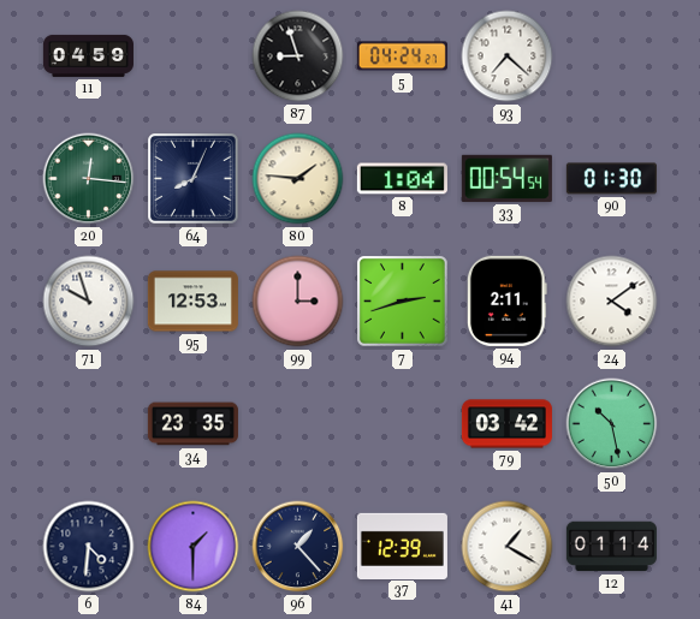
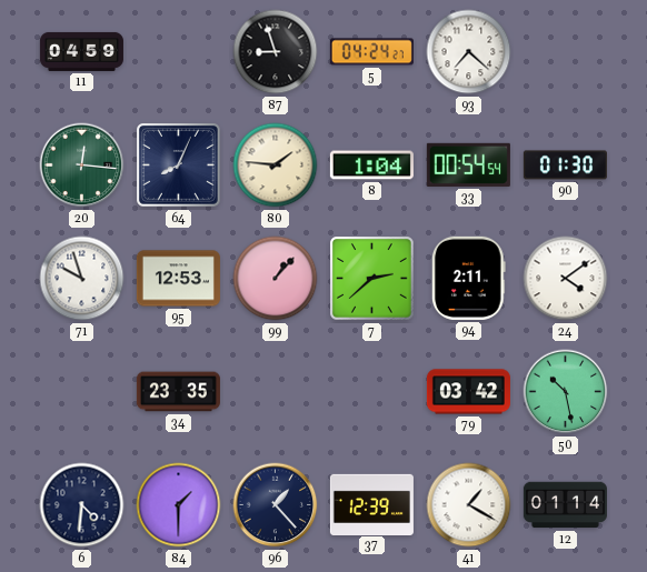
99: 3:00 -> 1:07
7: 2:42 -> 2:38
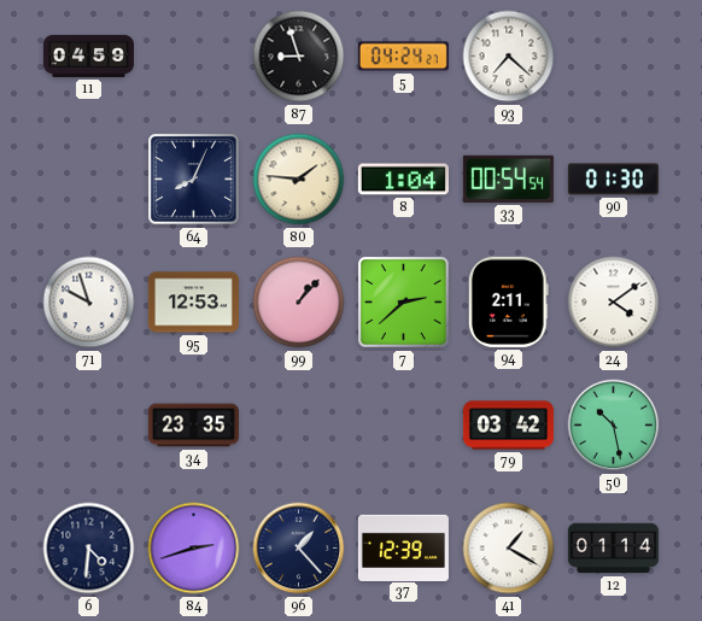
20: 12:16 -> none
84: 1:30 -> 2:42
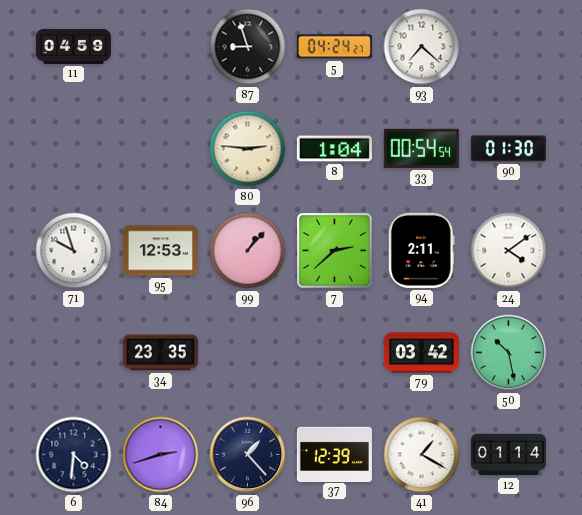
64: 8:04 -> none
80: 1:46 -> 2:46
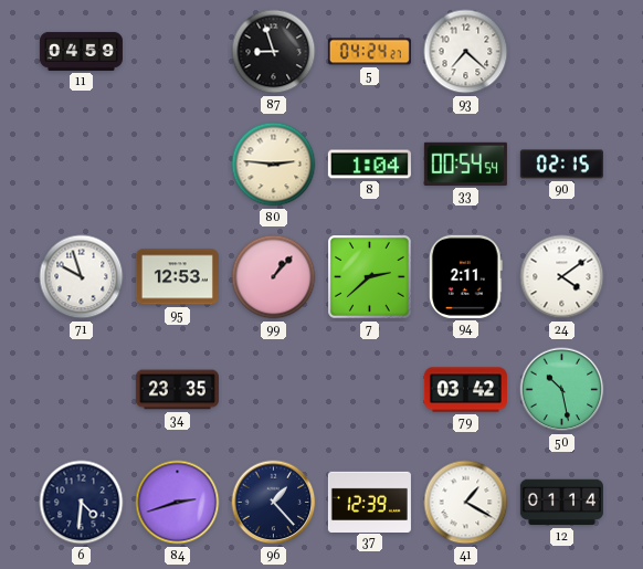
90: 01:30 -> 02:15
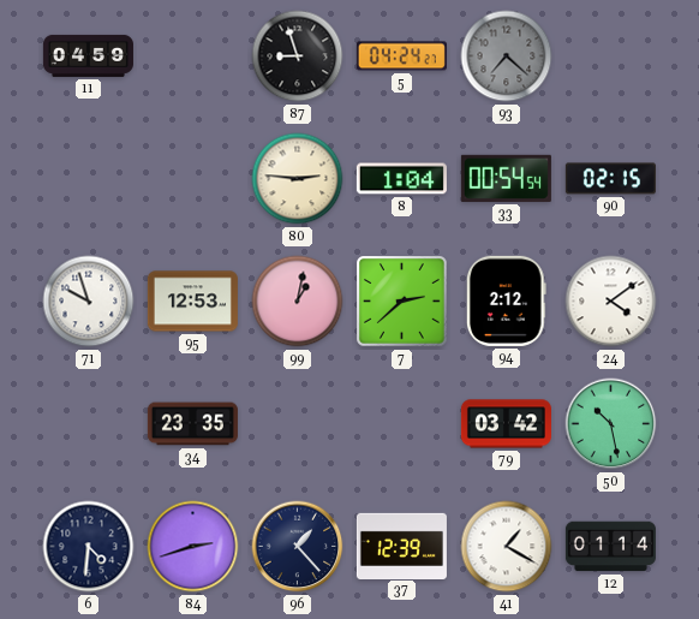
93 dial: white -> grey
99: 1:07 -> 1:02
94: 2:11 -> 2:12
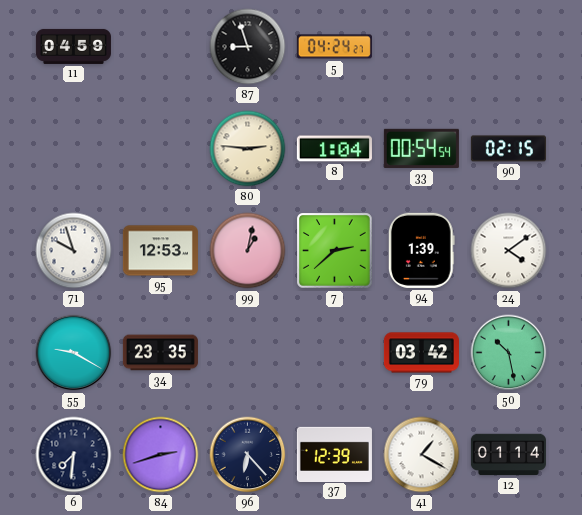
93: 7:22 -> none
94: 2:12 -> 1:39
55: none -> 9:20
6: 4:31 -> 7:31
96: 1:23 -> 6:23
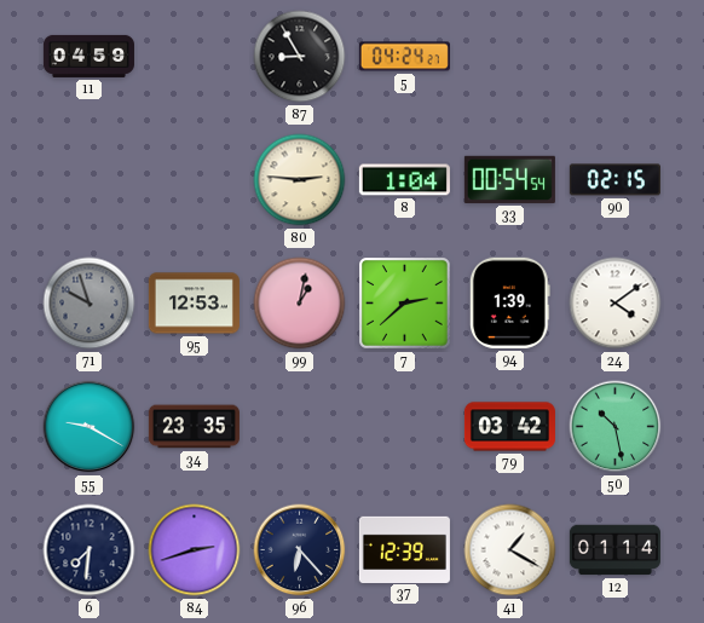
87: 8:57 -> 8:55
71 dial: white -> grey
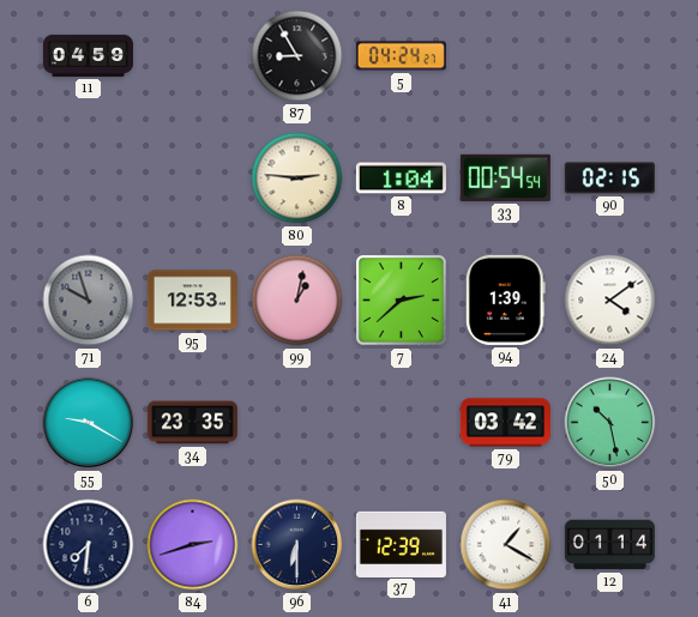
96: 6:23 -> 6:30
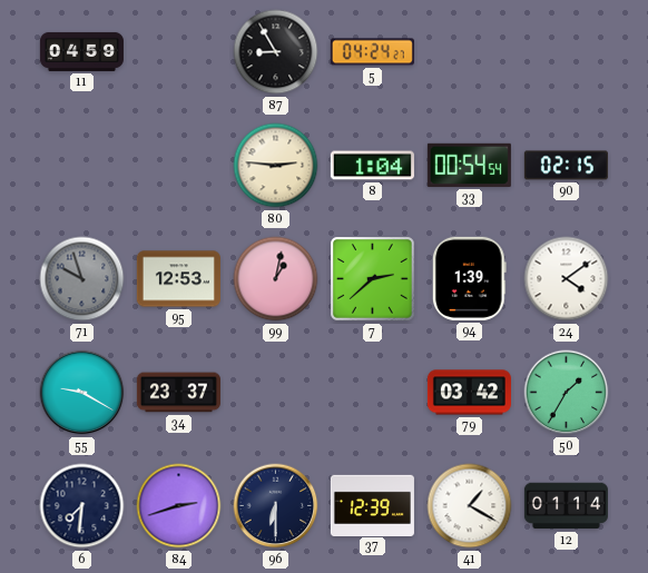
34: 23:35 -> 23:37
50: 10:28 -> 1:35
